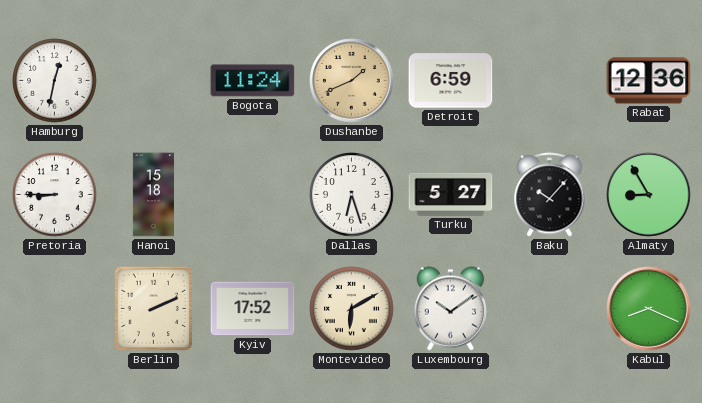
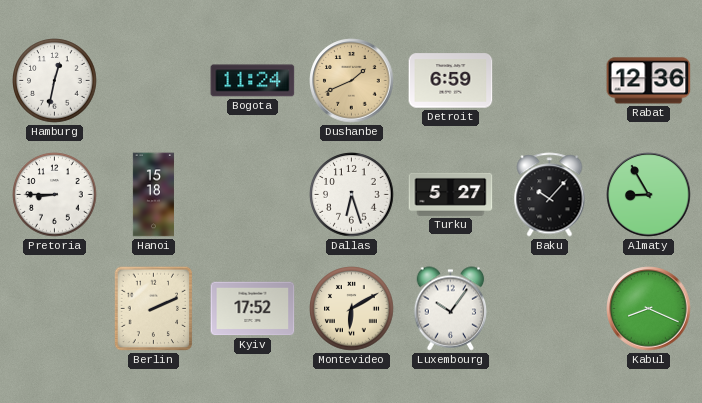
Luxembourg: 10:09 -> 10:06
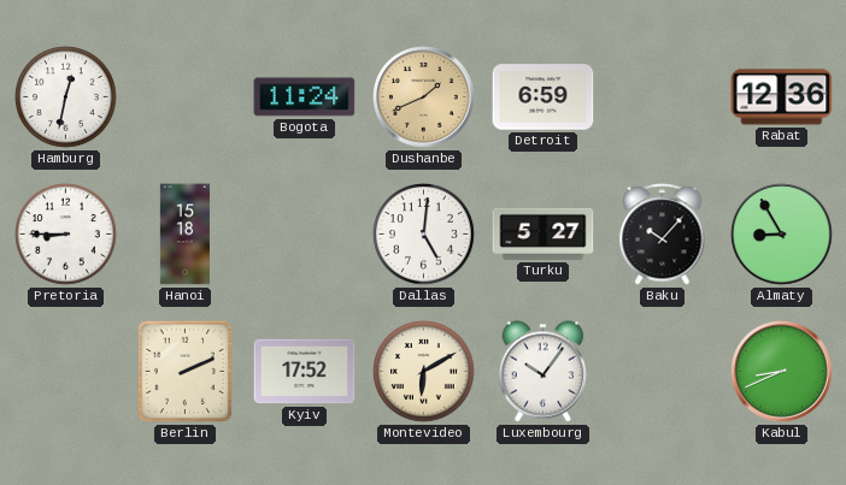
Dallas: 6:27 -> 5:01
Kabul: 8:19 -> 8:41
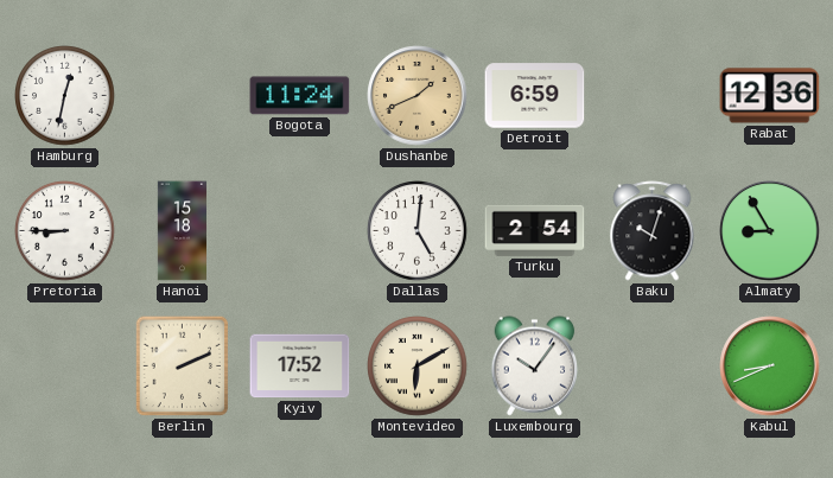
Turku: 5:27 -> 2:54
Baku: 10:07 -> 10:03
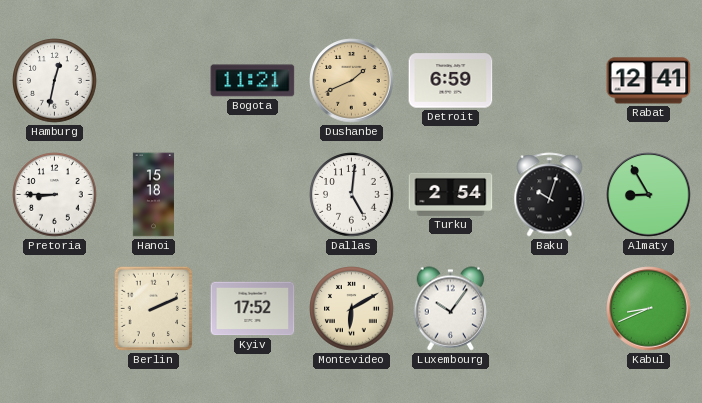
Bogota: 11:24 -> 11:21
Rabat: 12:36 -> 12:41
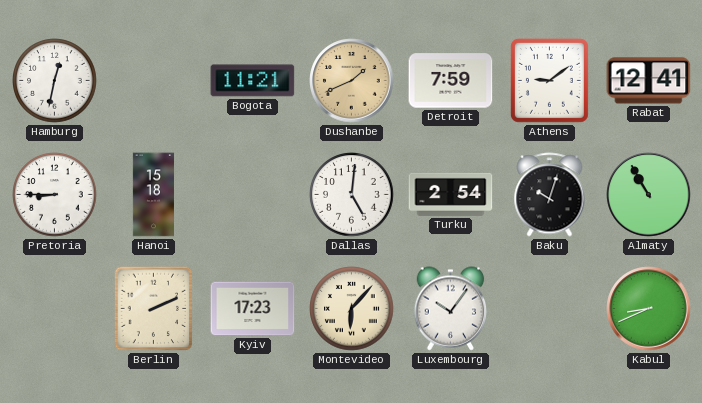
Detroit: 6:59 -> 7:59
Athens: none -> 9:09
Almaty: 8:55 -> 10:55
Kyiv: 17:52 -> 17:23
Montevideo: 6:10 -> 6:07
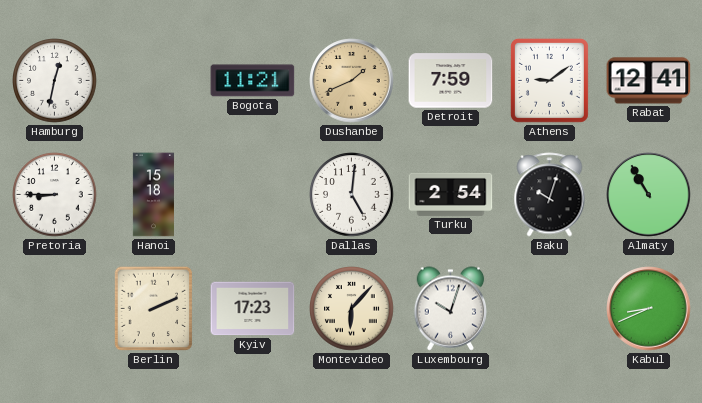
Luxembourg: 10:06 -> 10:03
